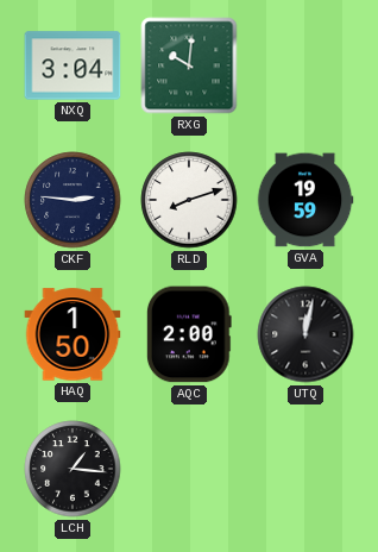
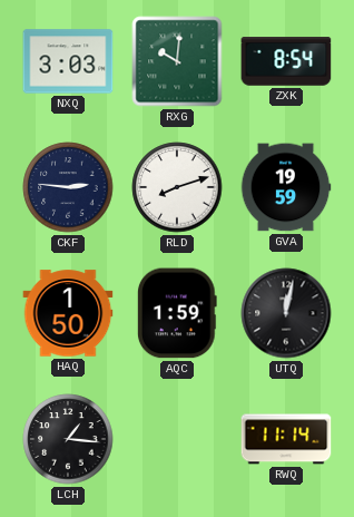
NXQ: 3:04 -> 3:03
ZXK: none -> 8:54
AQC: 2:00 -> 1:59
RWQ: none -> 11:14
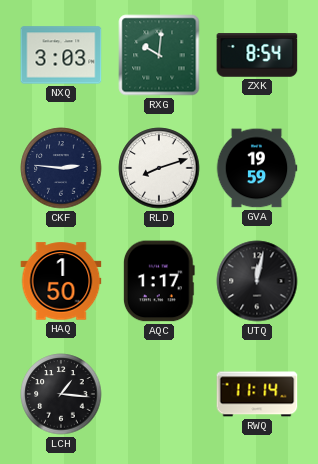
AQC: 1:59 -> 1:17
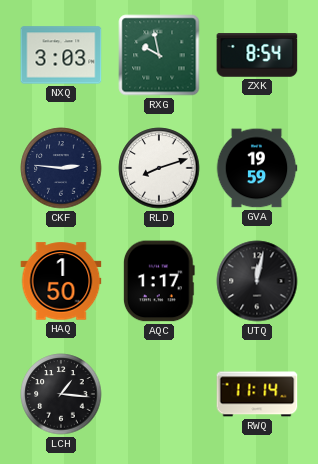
RXG: 10:01 -> 9:58
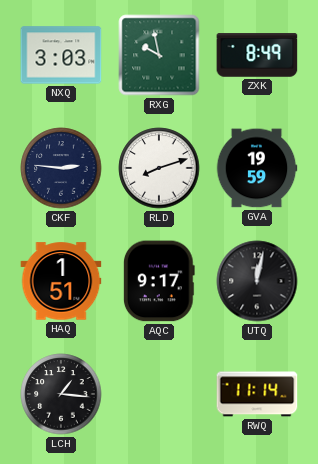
ZXK: 8:54 -> 8:49
HAQ: 1:50 -> 1:51
AQC: 1:17 -> 9:17
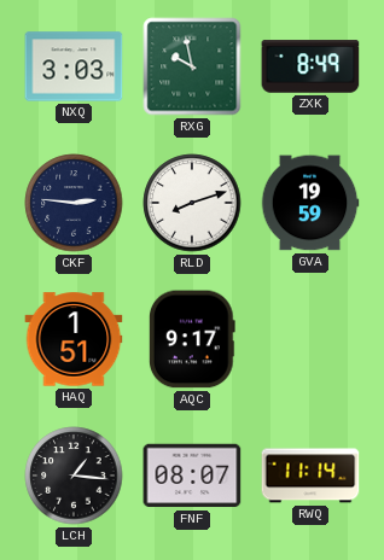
UTQ: 12:02 -> none
FNF: none -> 08:07
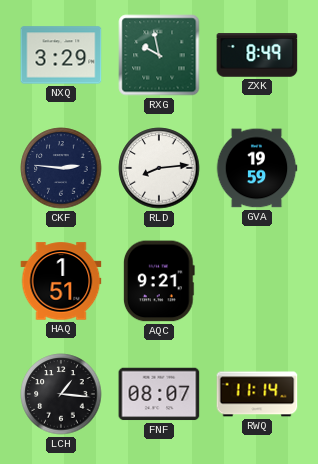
NXQ: 3:03 -> 3:29
RLD: 8:12 -> 8:14
AQC: 9:17 -> 9:21
